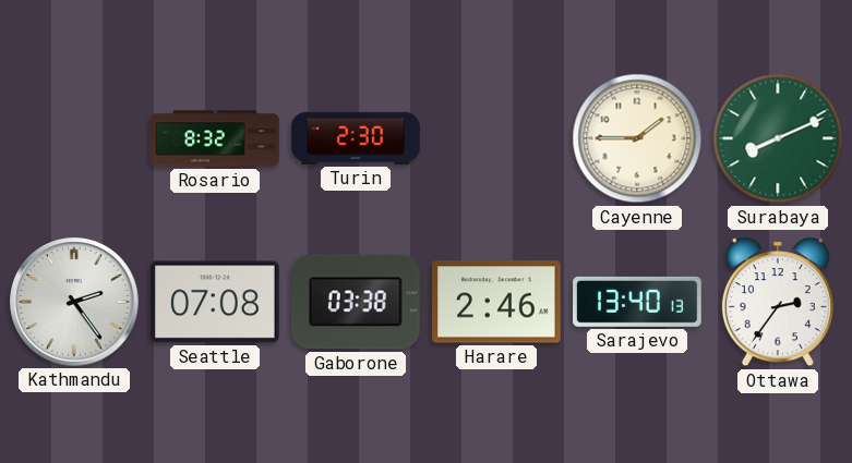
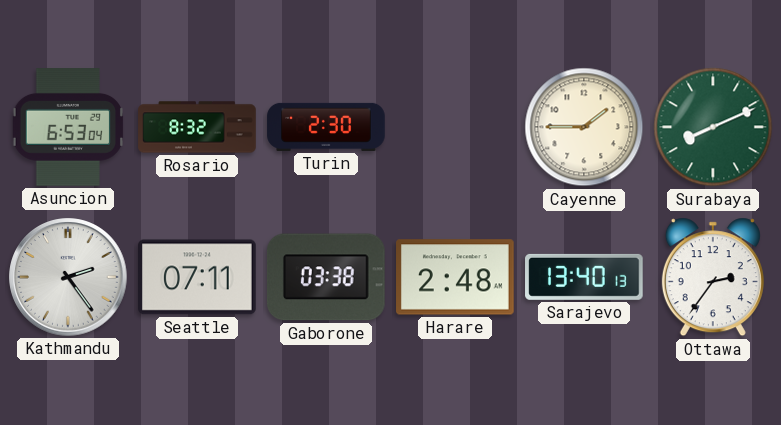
Asuncion: none -> 6:53
Seattle: 07:08 -> 07:11
Harare: 2:46 -> 2:48
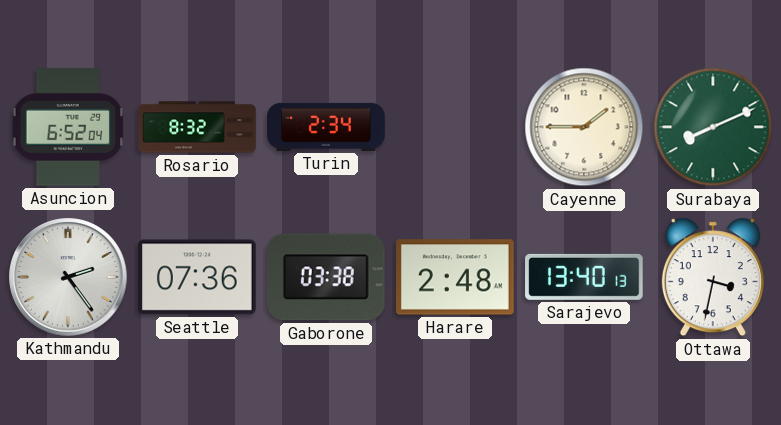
Asuncion: 6:53 -> 6:52
Turin: 2:30 -> 2:34
Seattle: 07:11 -> 07:36
Ottawa: 2:36 -> 3:32
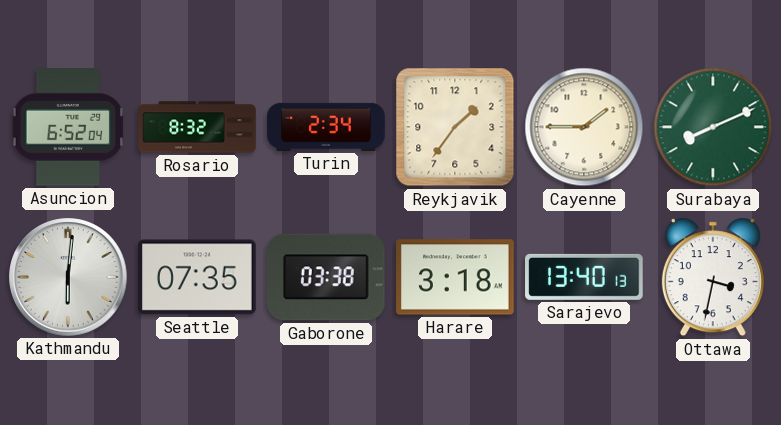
Reykjavik: none -> 1:36
Kathmandu: 2:24 -> 6:01
Seattle: 07:36 -> 07:35
Harare: 2:48 -> 3:18
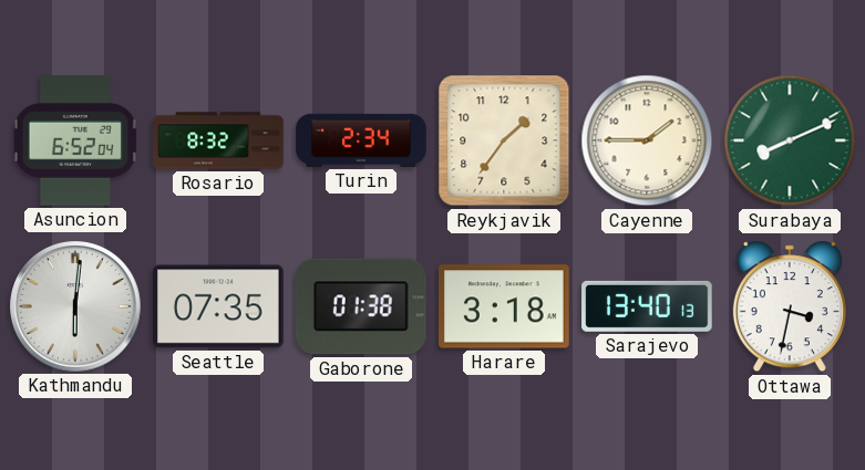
Gaborone: 03:38 -> 01:38
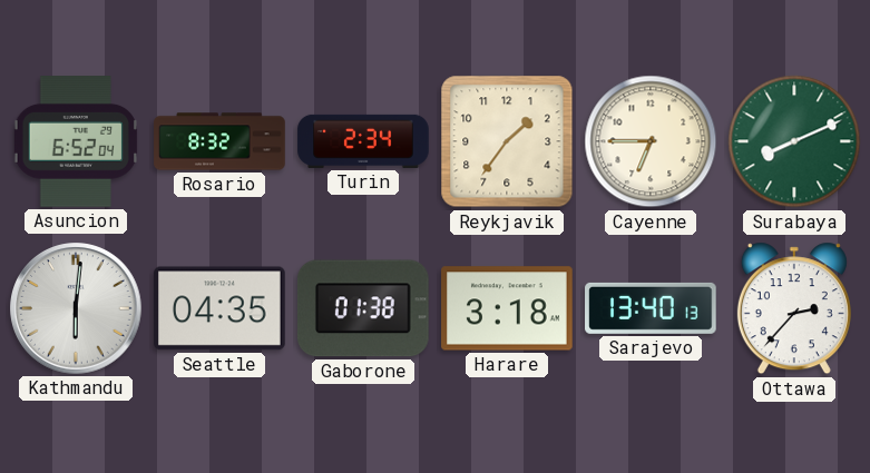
Cayenne: 1:45 -> 6:45
Seattle: 07:35 -> 04:35
Ottawa: 3:32 -> 2:37
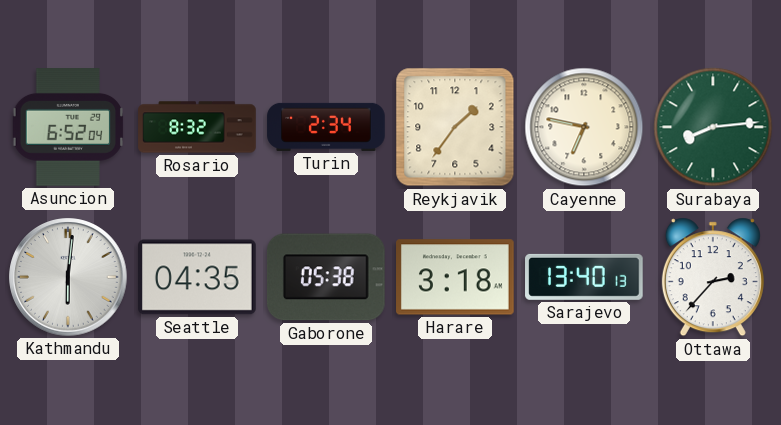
Cayenne: 6:45 -> 6:47
Surabaya: 8:11 -> 8:14
Gaborone: 01:38 -> 05:38
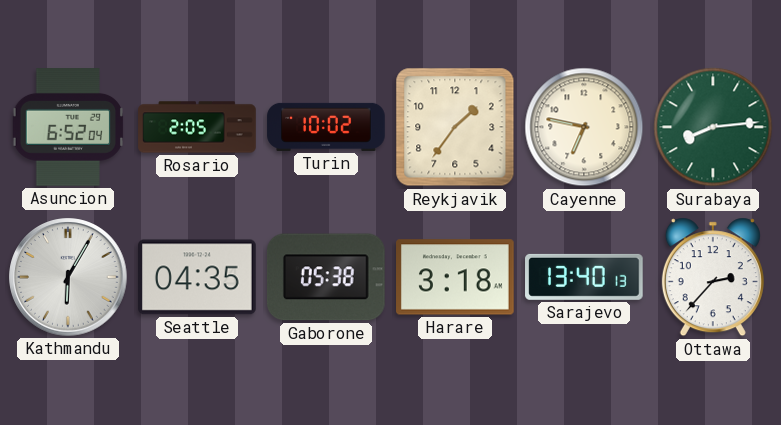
Rosario: 8:32 -> 2:05
Turin: 2:34 -> 10:02
Kathmandu: 6:01 -> 6:05
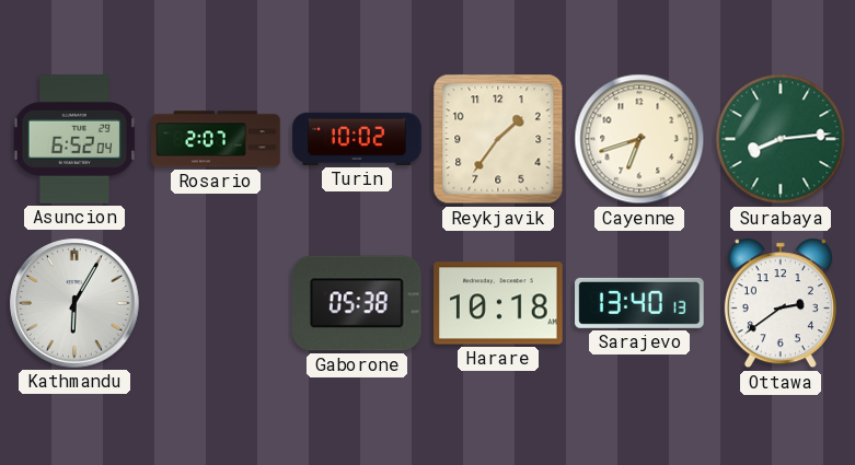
Rosario: 2:05 -> 2:07
Cayenne: 6:47 -> 6:42
Seattle: 04:35 -> none
Harare: 3:18 -> 10:18
Ottawa: 2:37 -> 2:39
